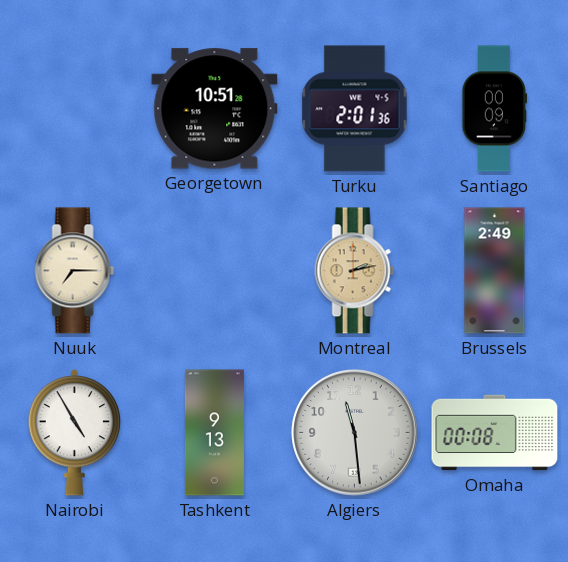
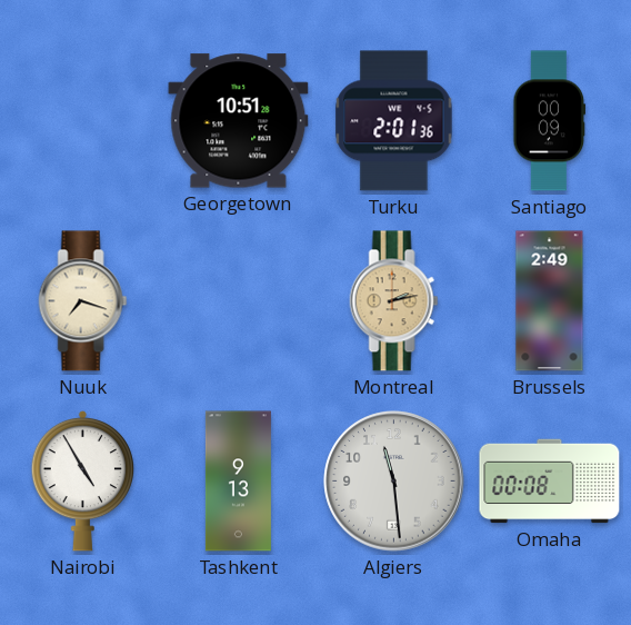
Nuuk: 7:15 -> 7:18
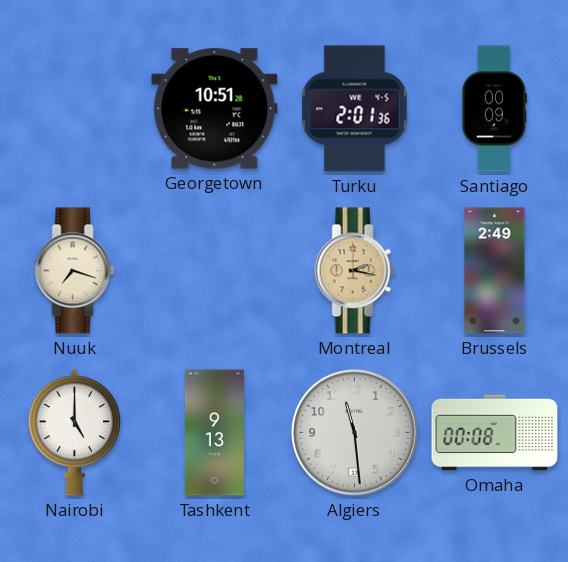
Montreal: 2:13 -> 2:17
Nairobi: 4:55 -> 5:00
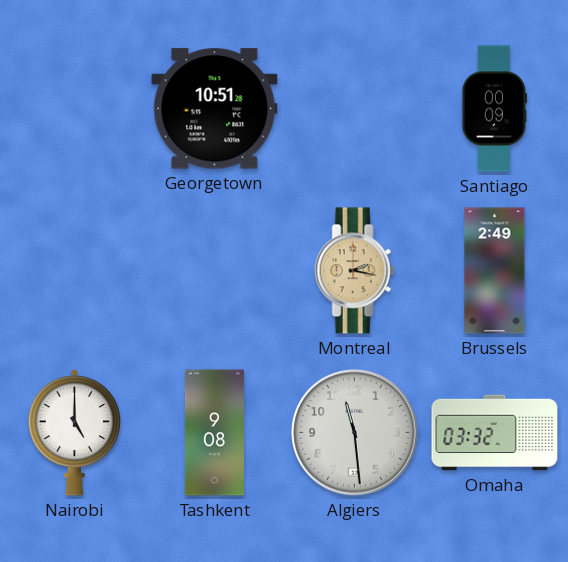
Turku: 2:01 -> none
Nuuk: 7:18 -> none
Tashkent: 9:13 -> 9:08
Omaha: 00:08 -> 03:32
